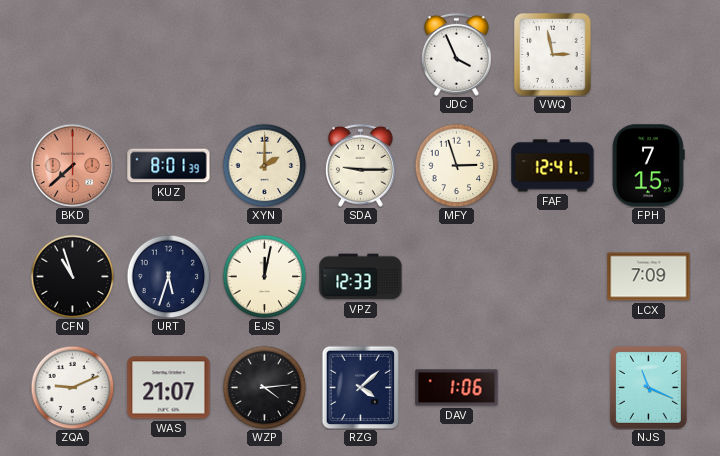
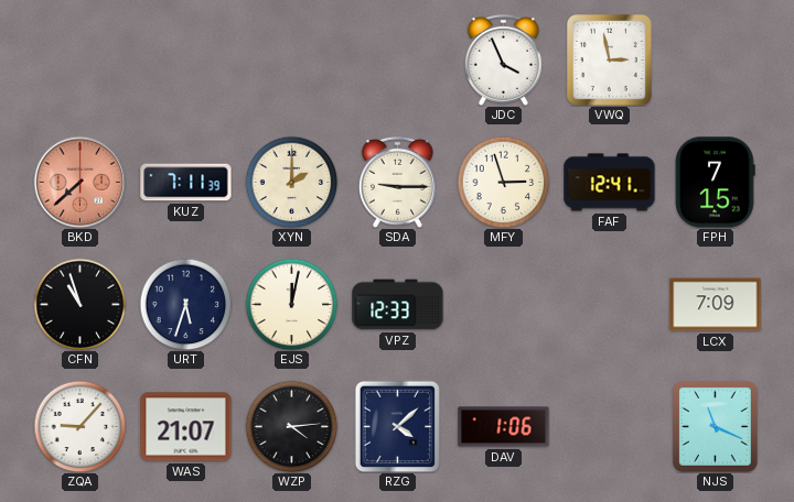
KUZ: 8:01 -> 7:11
ZQA: 9:11 -> 9:07
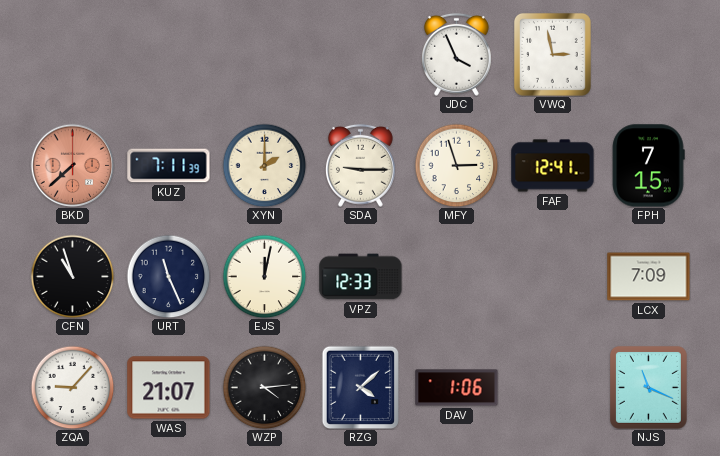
URT: 5:33 -> 11:26
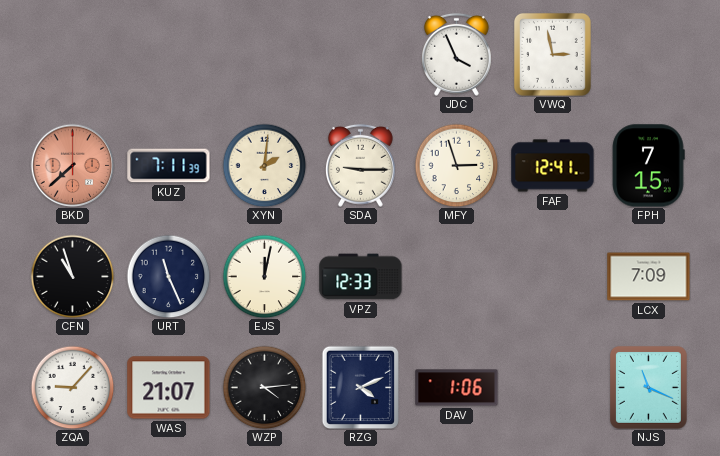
XYN: 2:00 -> 2:01
RZG: 4:08 -> 4:11
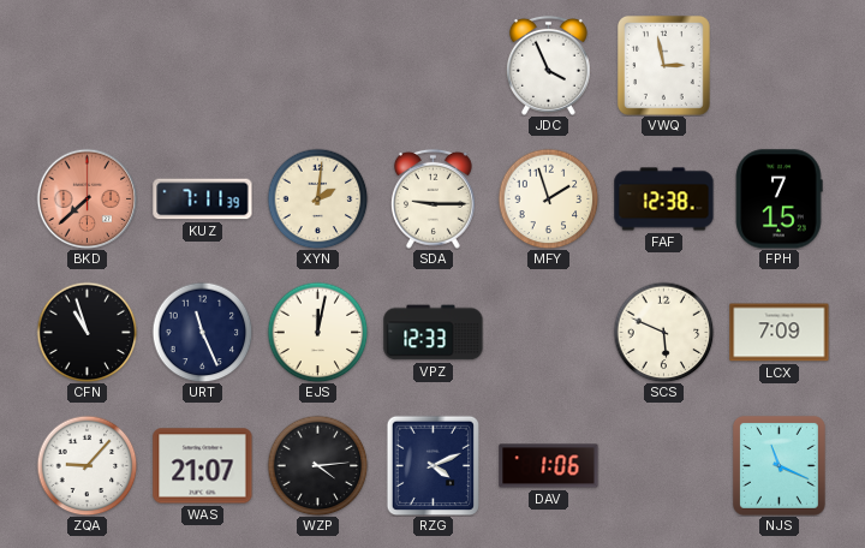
MFY: 2:57 -> 1:57
FAF: 12:41 -> 12:38
SCS: none -> 5:49
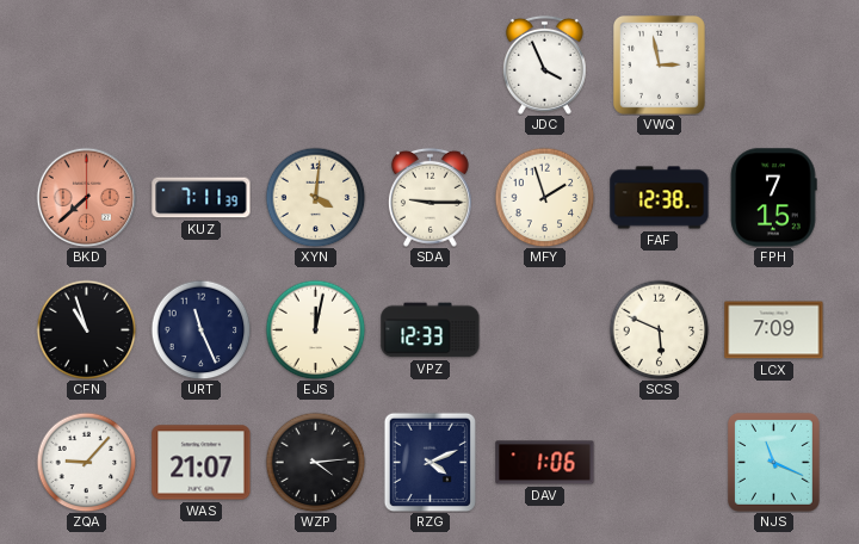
XYN: 2:01 -> 4:01
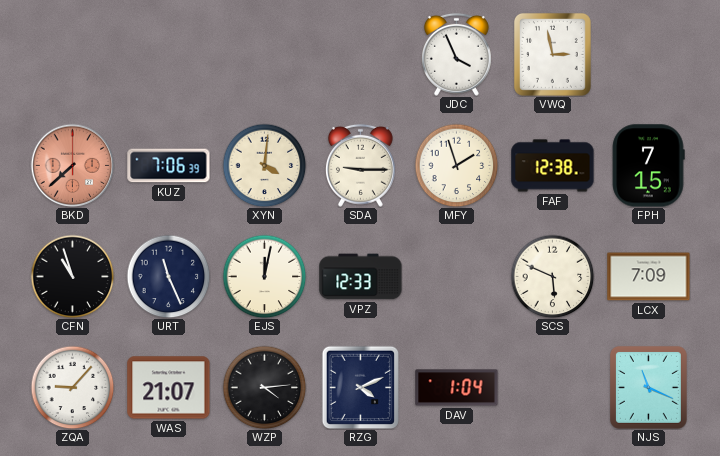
KUZ: 7:11 -> 7:06
DAV: 1:06 -> 1:04
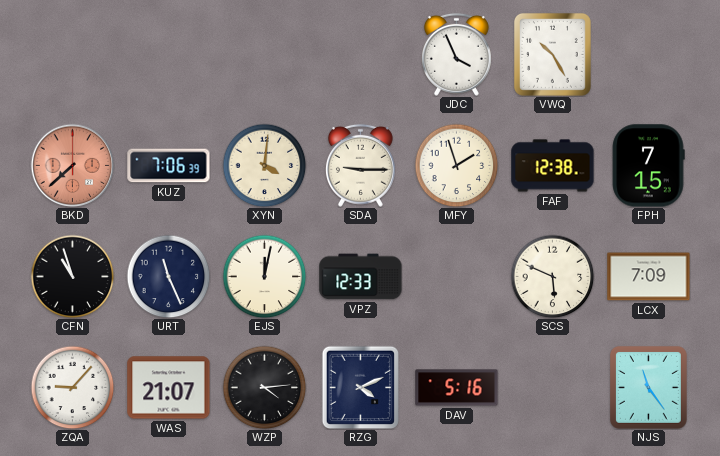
VWQ: 2:58 -> 10:25
DAV: 1:04 -> 5:16
NJS: 11:19 -> 11:24
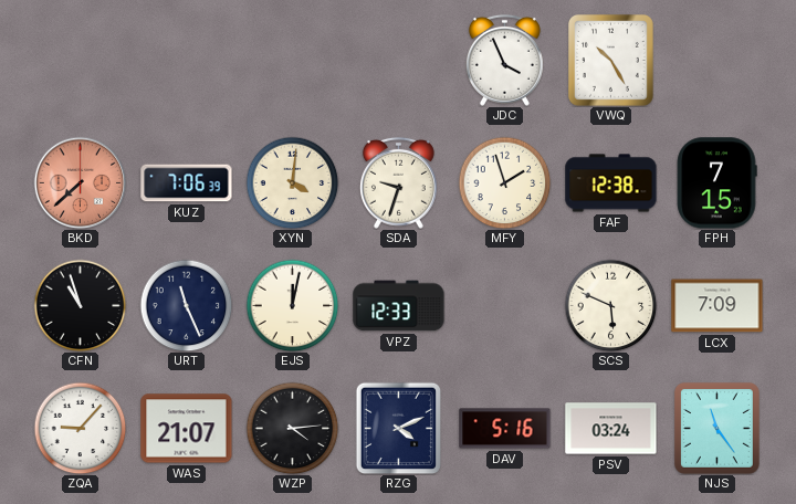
SDA: 9:15 -> 9:33
PSV: none -> 03:24
